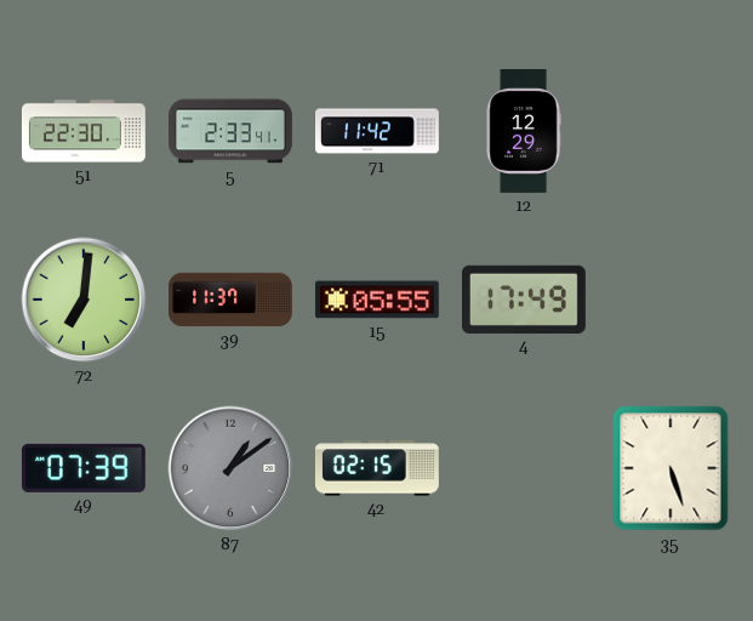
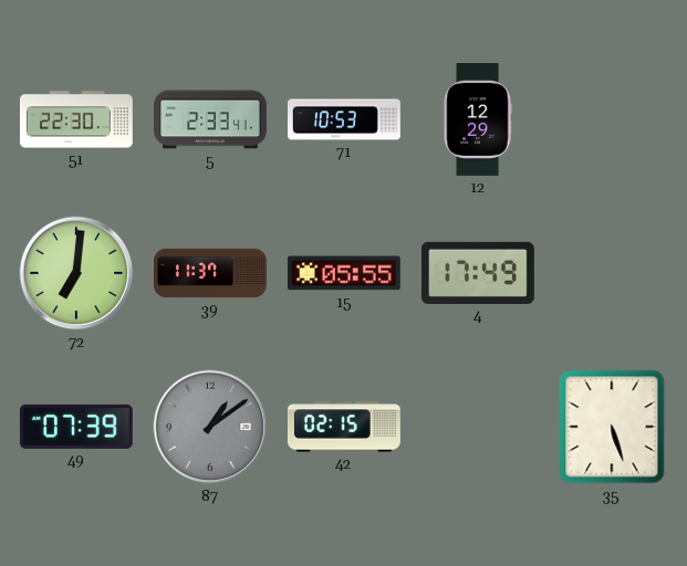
71: 11:42 -> 10:53
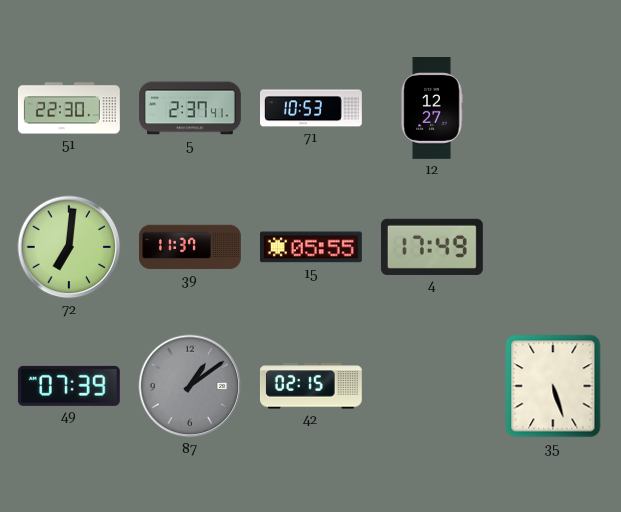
5: 2:33 -> 2:37
12: 12:29 -> 12:27
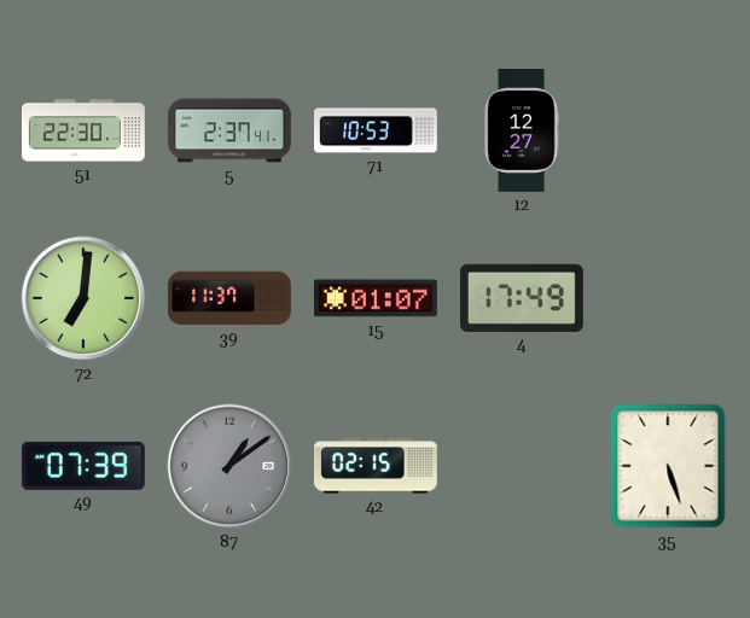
15: 05:55 -> 01:07
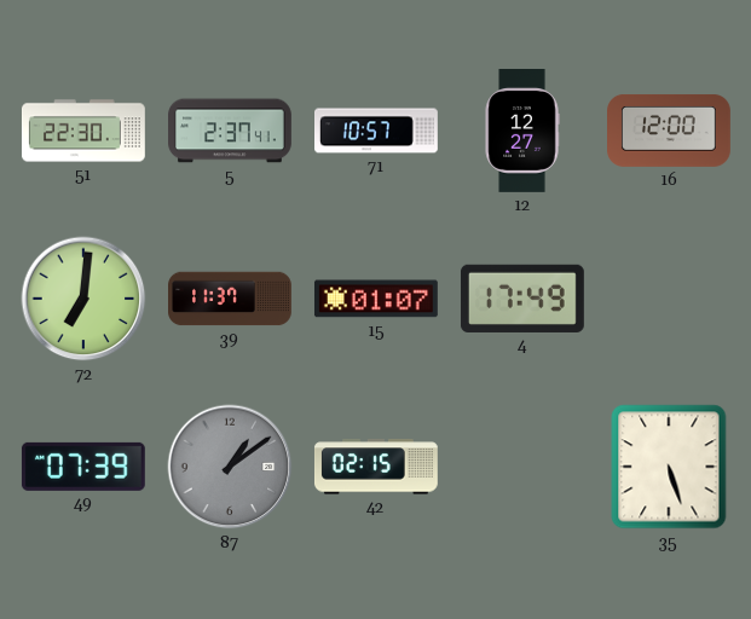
71: 10:53 -> 10:57
16: none -> 12:00
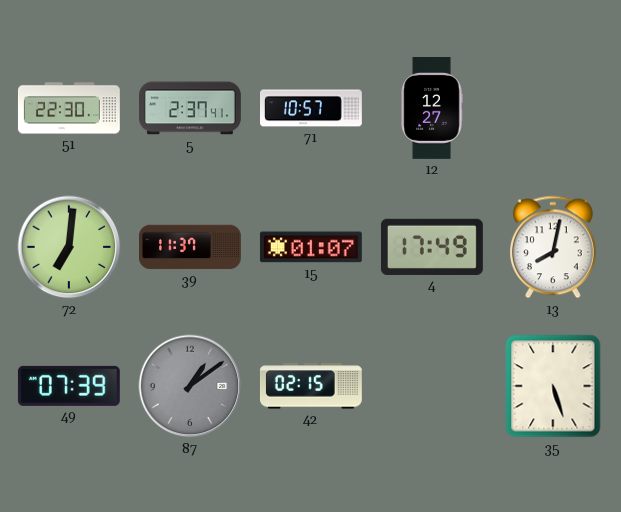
16: 12:00 -> none
13: none -> 8:02
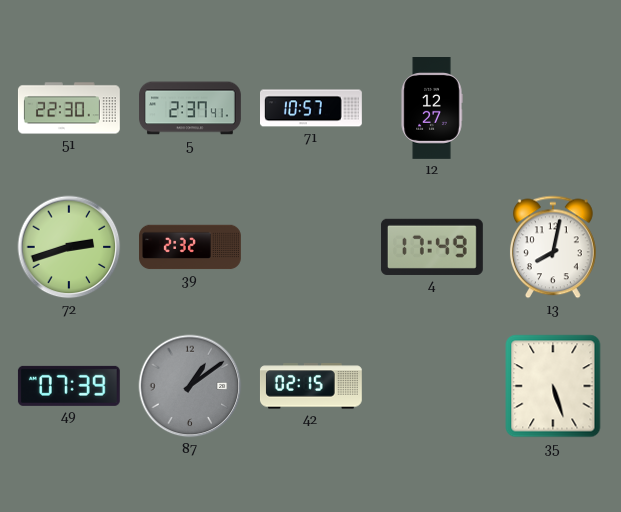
72: 7:01 -> 2:42
39: 11:37 -> 2:32
15: 01:07 -> none
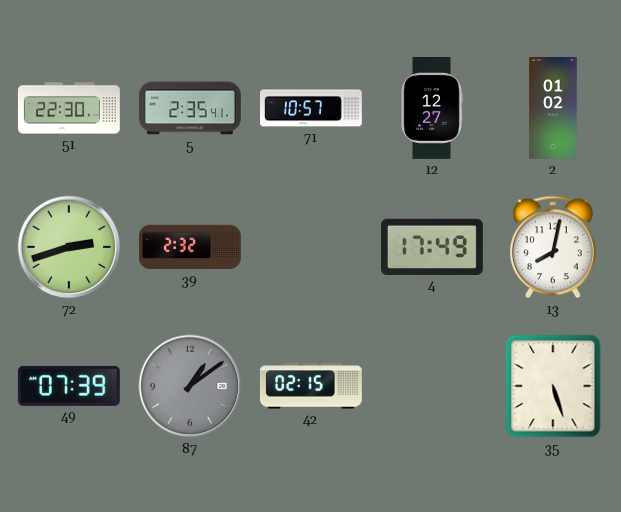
5: 2:37 -> 2:35
2: none -> 01:02
